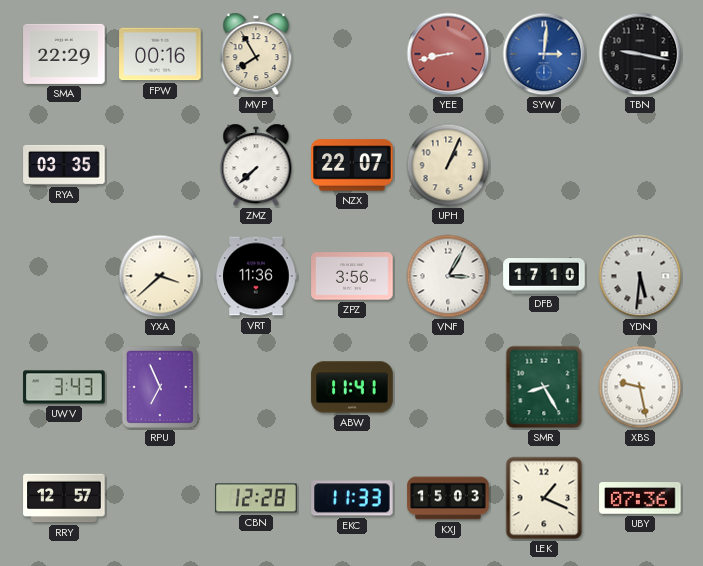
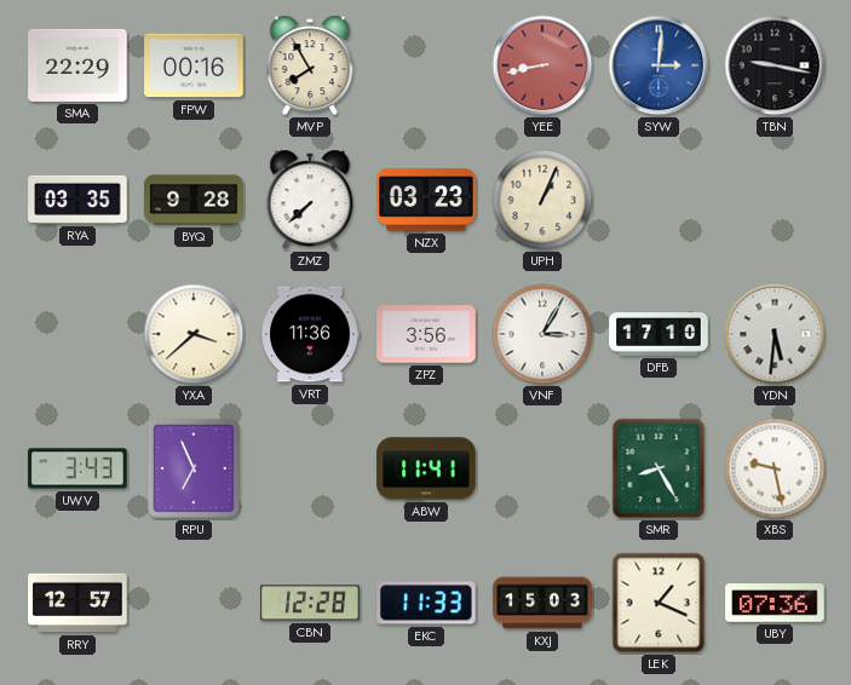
BYQ: none -> 9:28
NZX: 22:07 -> 03:23
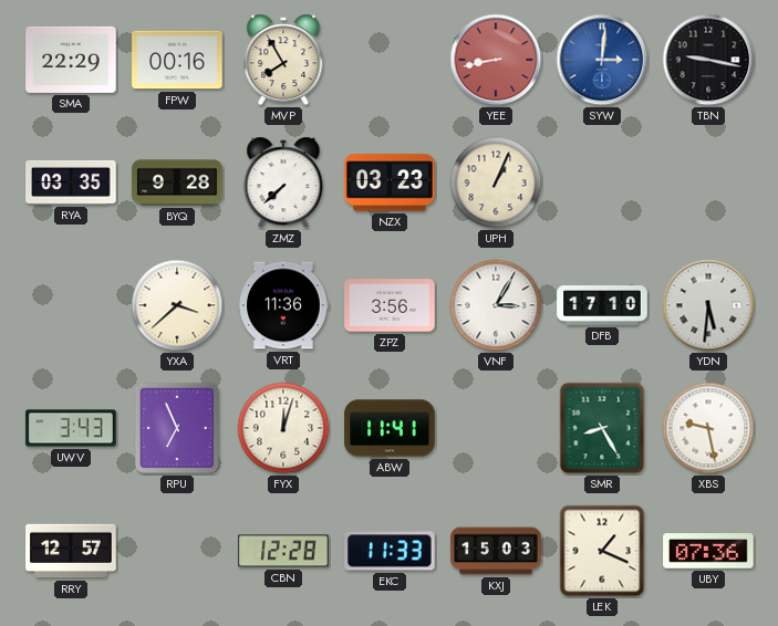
FYX: none -> 12:03
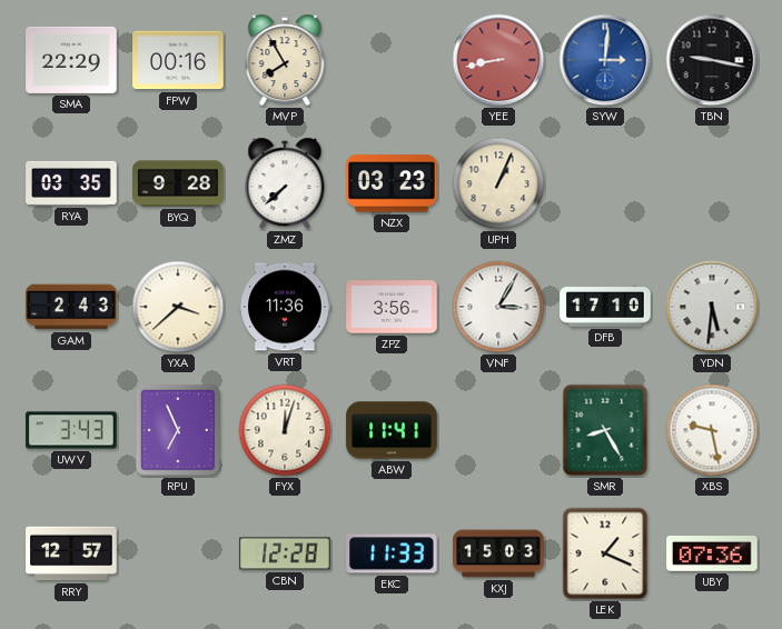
GAM: none -> 2:43
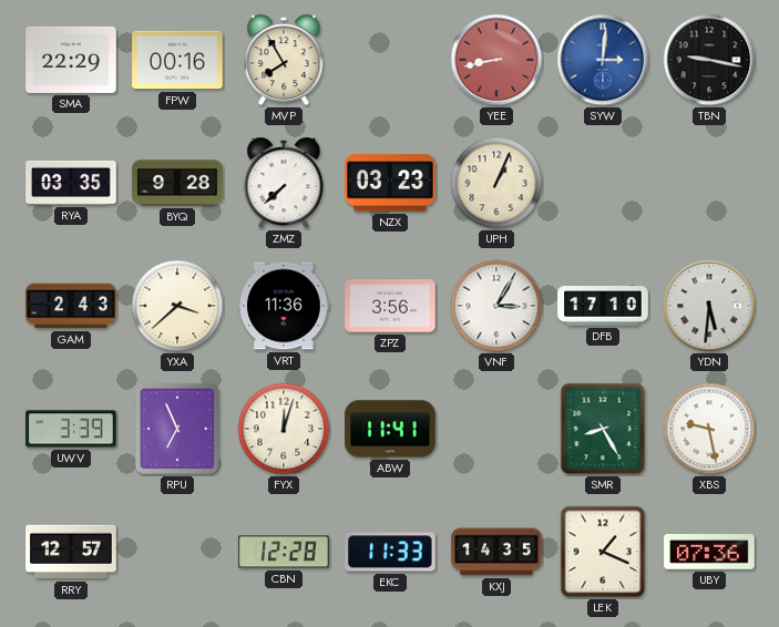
UWV: 3:43 -> 3:39
KXJ: 15:03 -> 14:35
